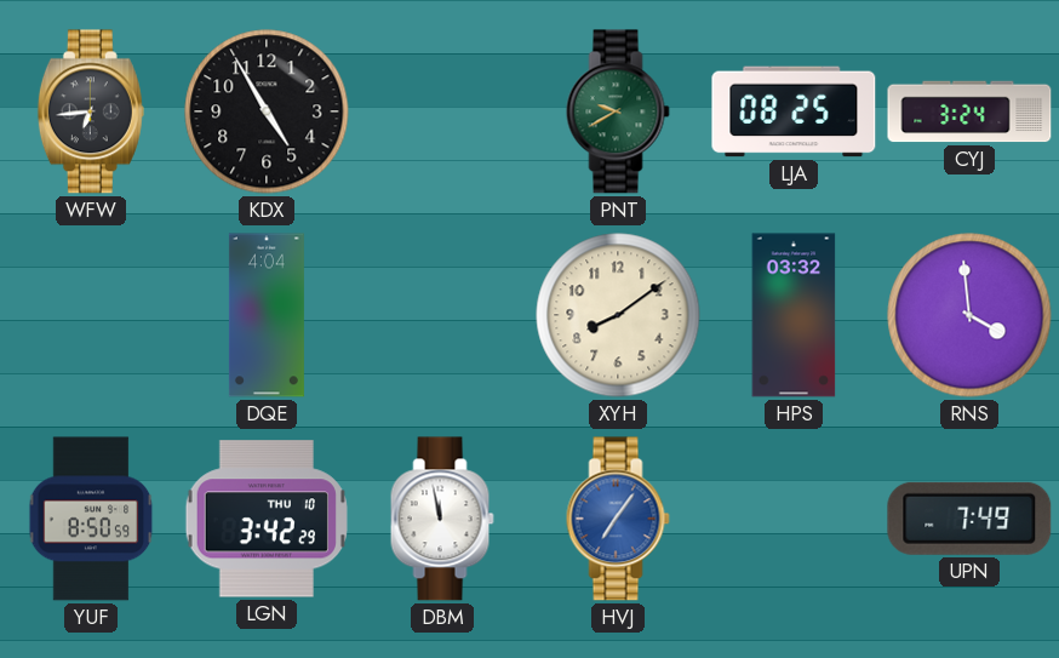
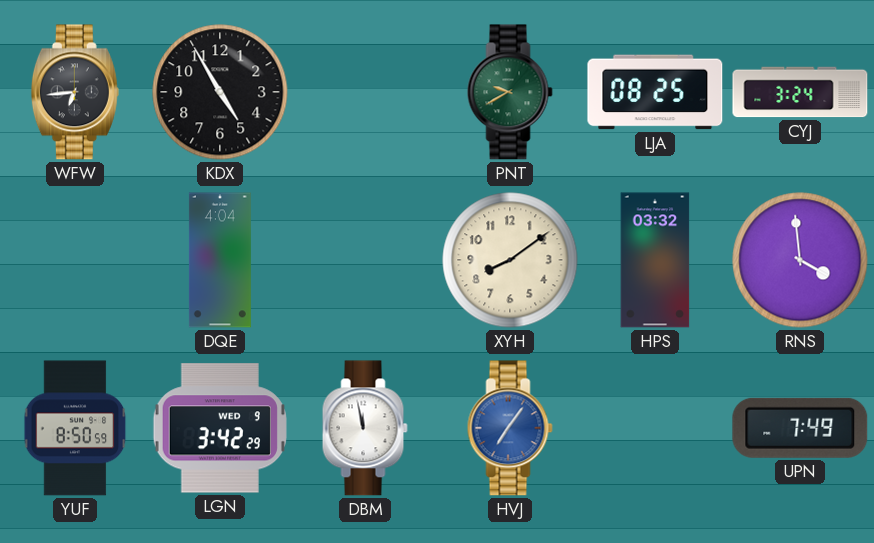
LGN date: THU 10 -> WED 9
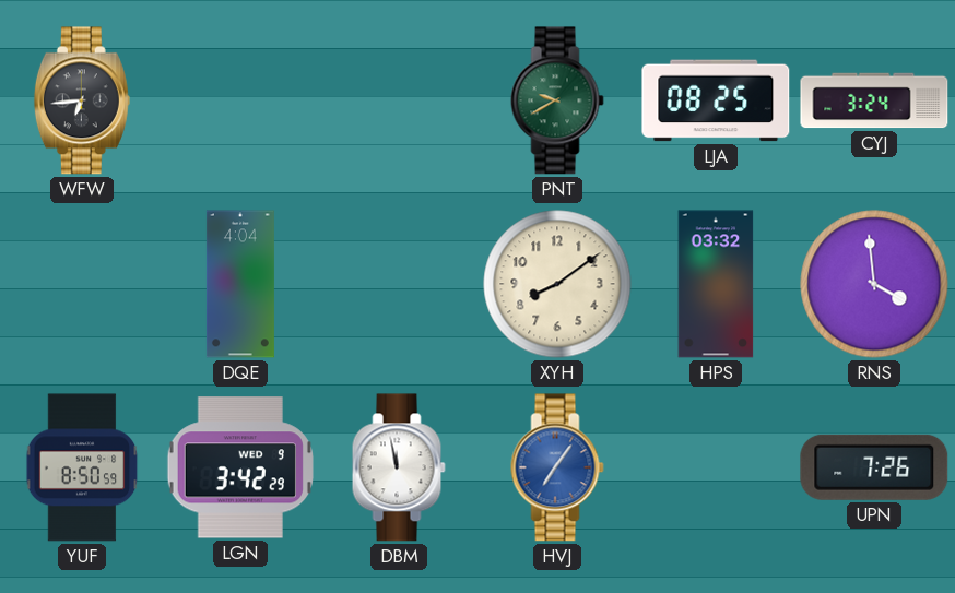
KDX: 4:55 -> none
UPN: 7:49 -> 7:26
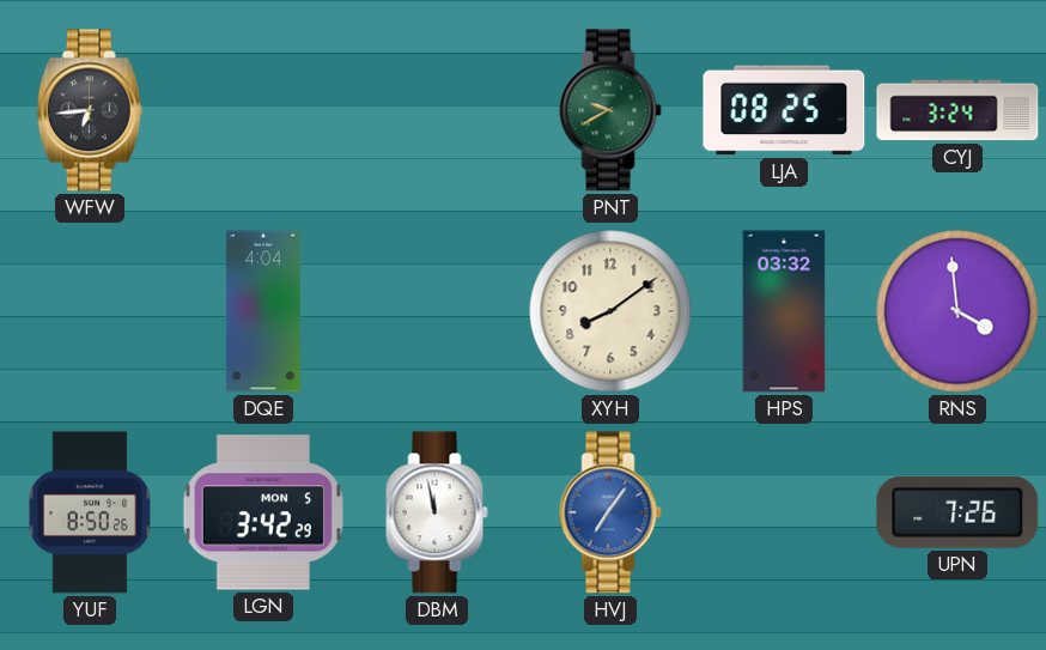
YUF: 8:50:59 -> 8:50:26
LGN date: WED 9 -> MON 5
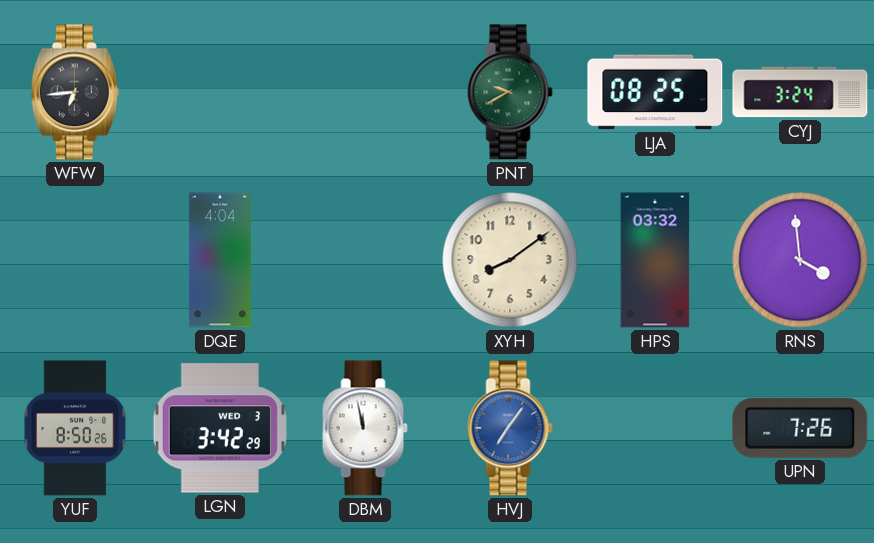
LGN date: MON 5 -> WED 3
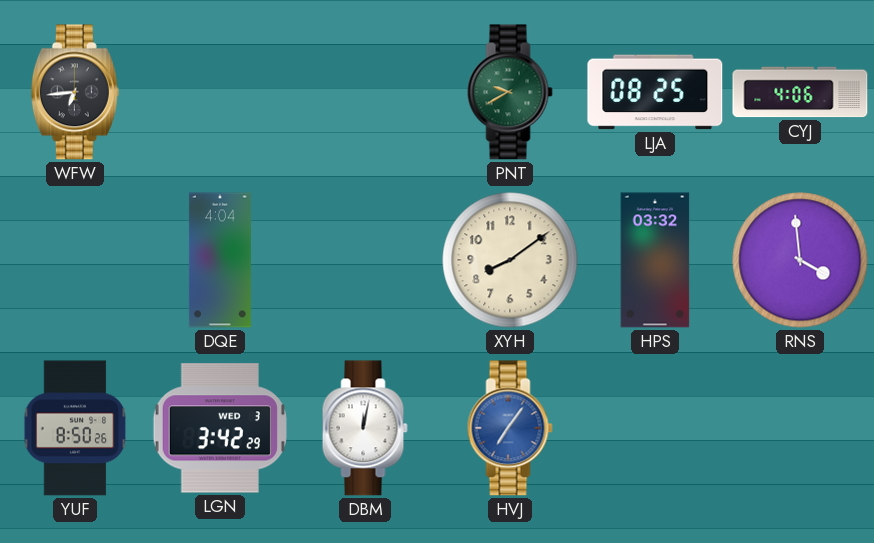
CYJ: 3:24 -> 4:06
DBM: 11:58 -> 12:02
UPN: 7:26 -> none
